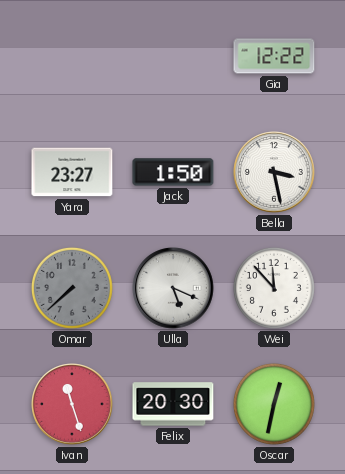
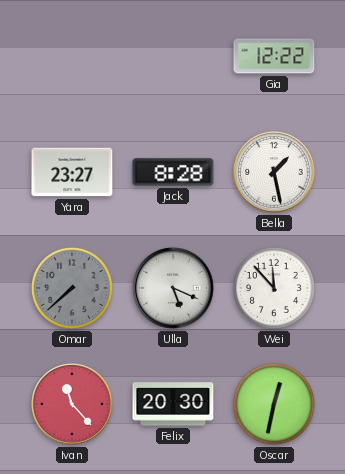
Jack: 1:50 -> 8:28
Bella: 3:28 -> 1:28
Ivan: 11:27 -> 11:23
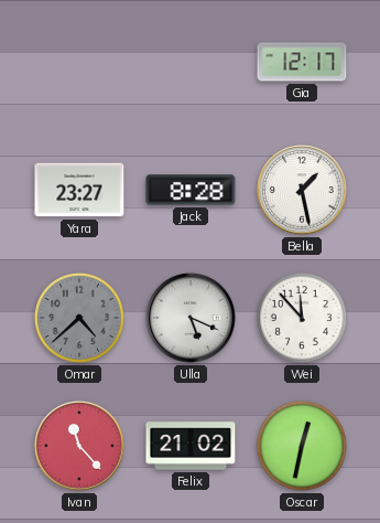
Gia: 12:22 -> 12:17
Omar: 7:38 -> 4:38
Felix: 20:30 -> 21:02
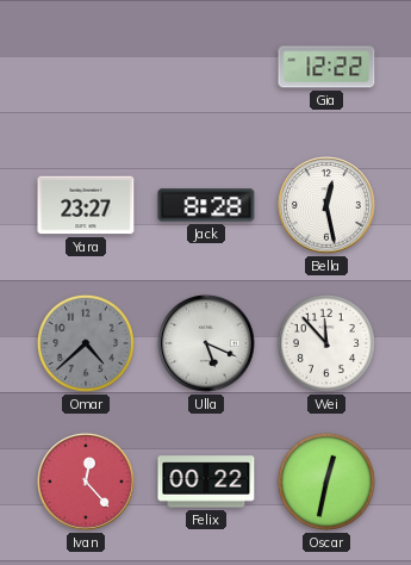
Gia: 12:17 -> 12:22
Bella: 1:28 -> 12:28
Ivan: 11:23 -> 12:23
Felix: 21:02 -> 00:22
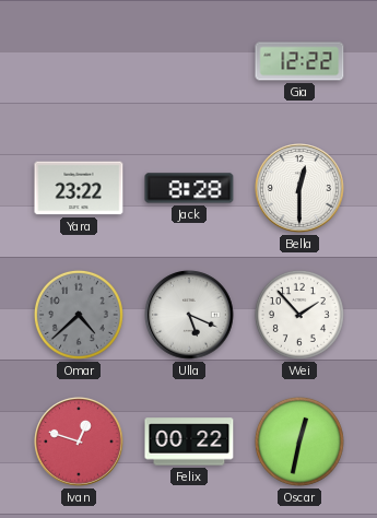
Yara: 23:27 -> 23:22
Bella: 12:28 -> 12:30
Wei: 11:53 -> 1:53
Ivan: 12:23 -> 12:48
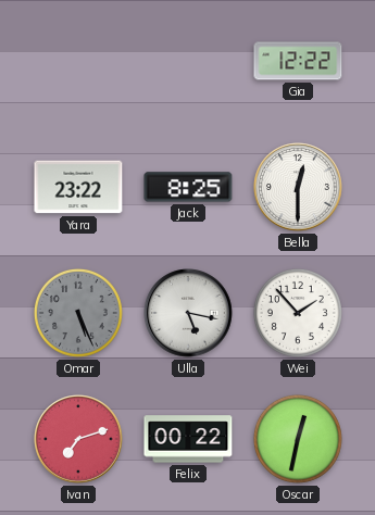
Jack: 8:28 -> 8:25
Omar: 4:38 -> 5:26
Ulla: 5:19 -> 5:17
Ivan: 12:48 -> 7:12
